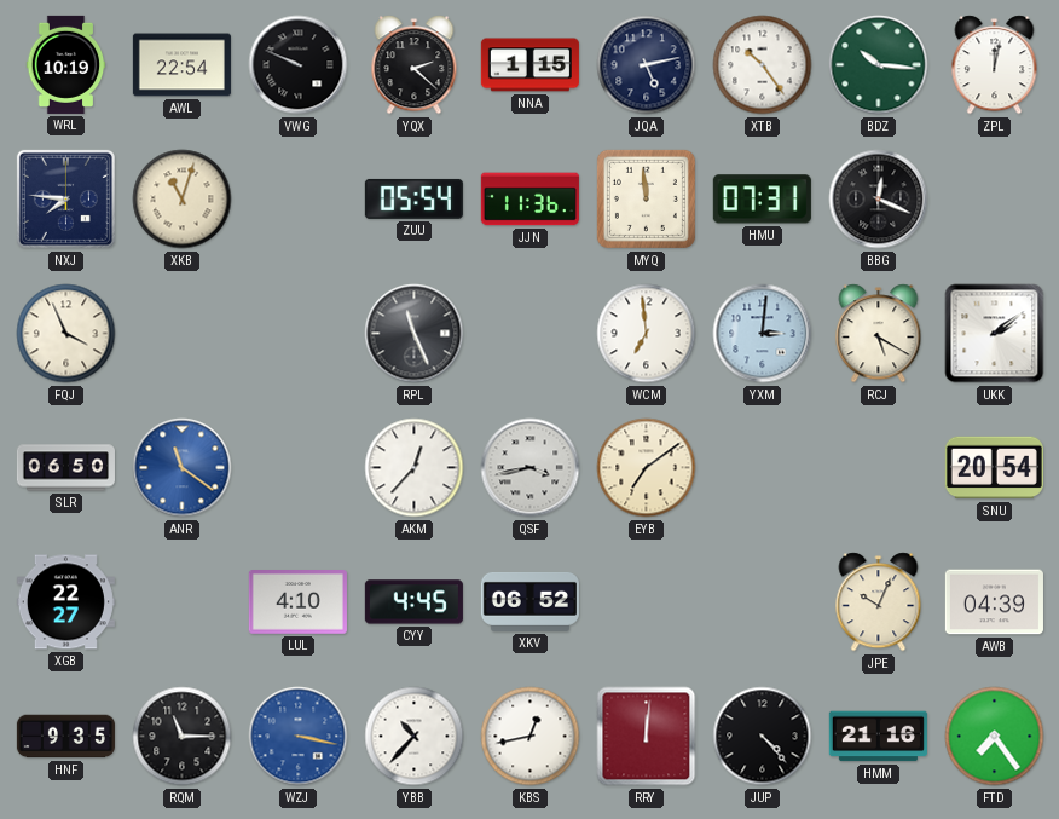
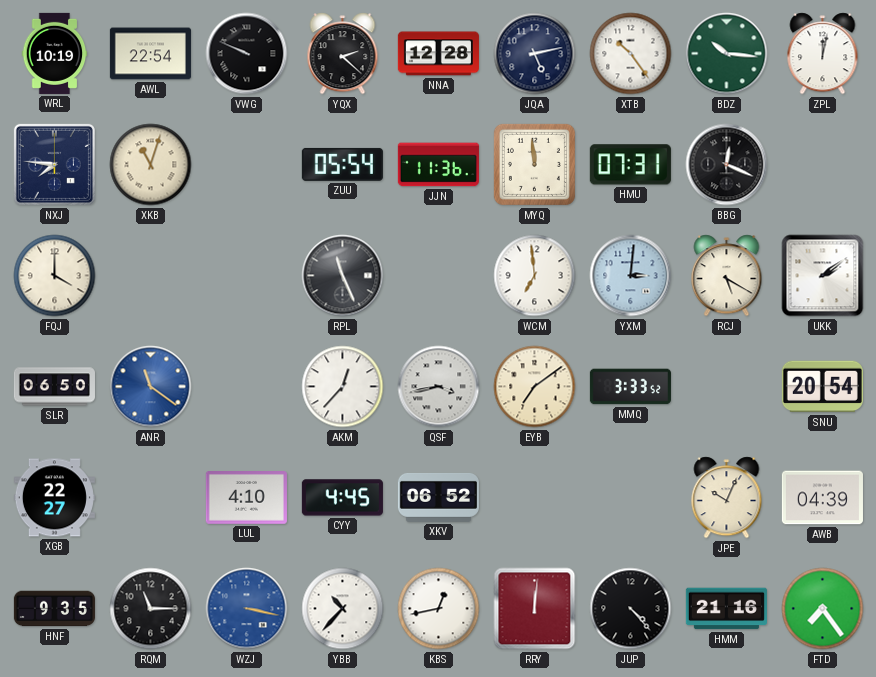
NNA: 1:15 -> 12:28
FQJ: 3:56 -> 4:00
MMQ: none -> 3:33
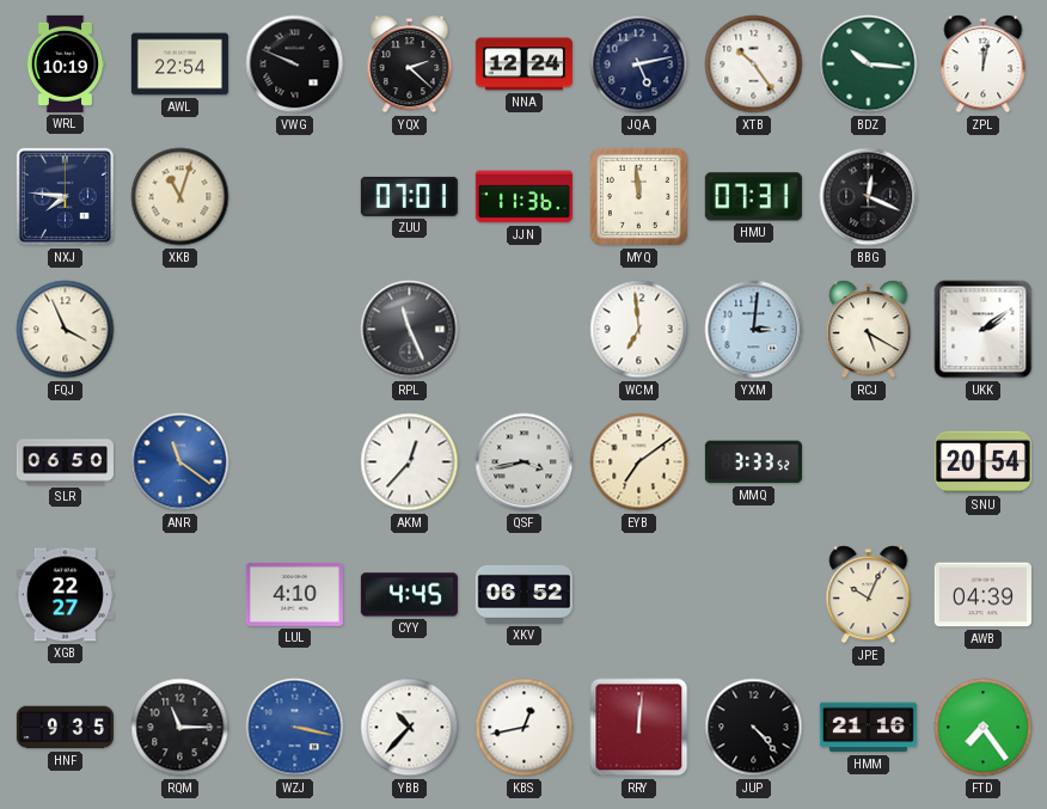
NNA: 12:28 -> 12:24
ZUU: 05:54 -> 07:01
FQJ: 4:00 -> 3:56
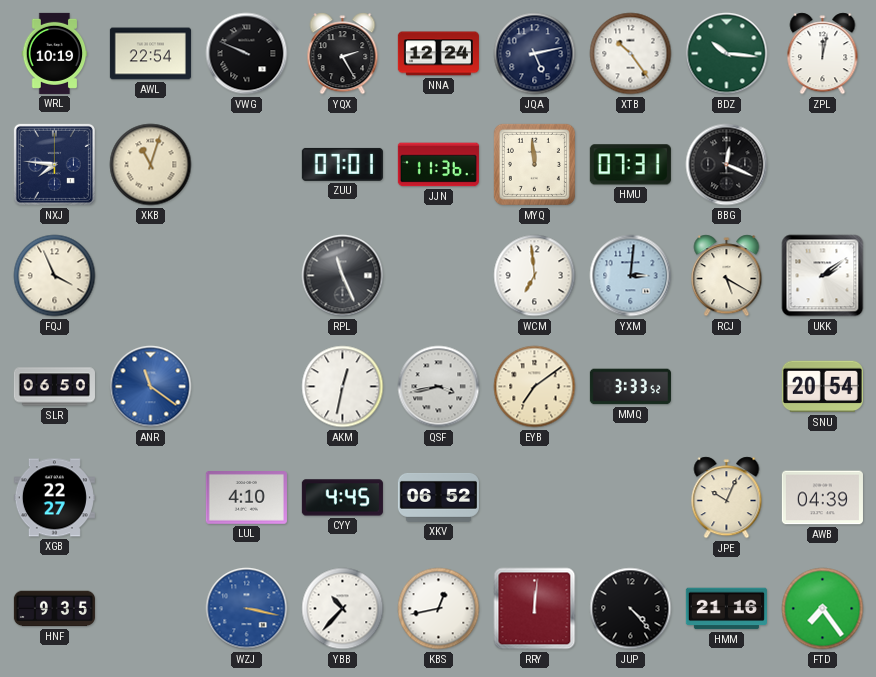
YQX: 2:22 -> 2:25
AKM: 12:37 -> 12:32
RQM: 11:15 -> none
